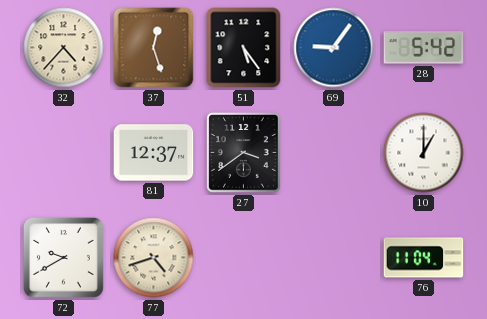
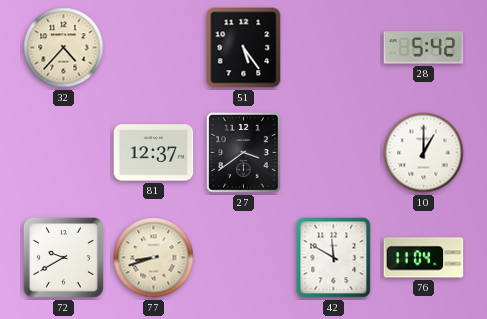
37: 12:27 -> none
69: 9:06 -> none
77: 4:42 -> 8:42
42: none -> 11:50
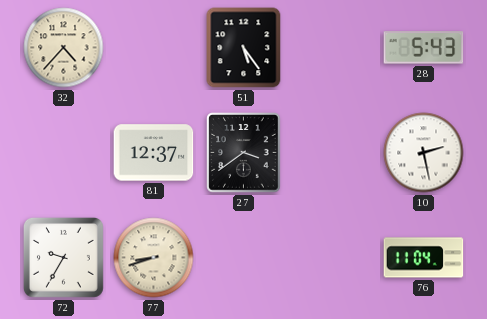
28: 5:42 -> 5:43
10: 1:00 -> 2:28
72: 9:40 -> 9:35
42: 11:50 -> none
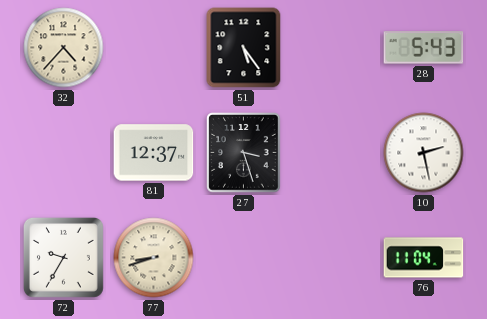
27: 3:39 -> 3:27
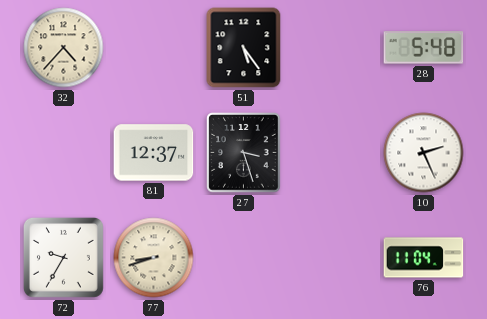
28: 5:43 -> 5:48
10: 2:28 -> 2:26
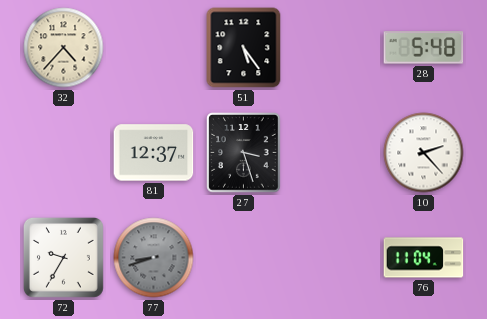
10: 2:26 -> 2:23
77 dial: cream -> grey
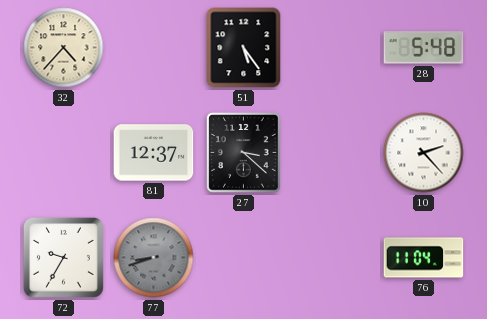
27: 3:27 -> 3:22
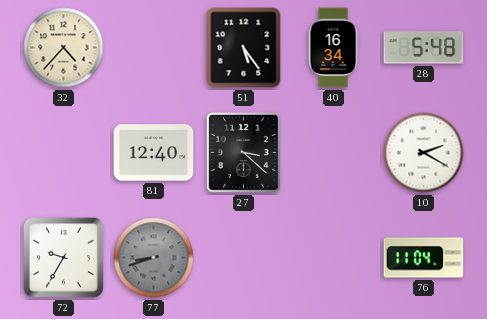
40: none -> 16:34
81: 12:37 -> 12:40
10: 2:23 -> 2:20
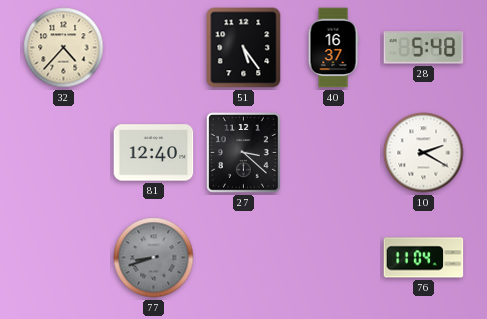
40: 16:34 -> 16:37
72: 9:35 -> none
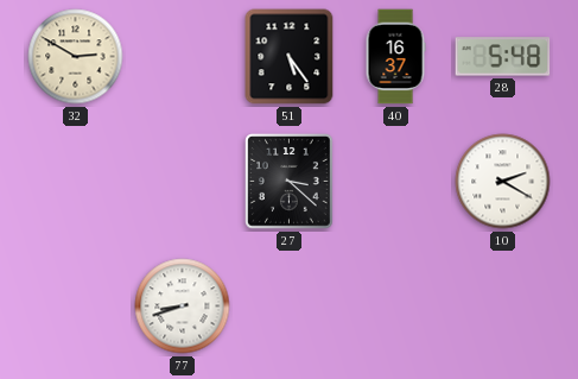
32: 4:37 -> 2:50
81: 12:40 -> none
77 dial: grey -> white
76: 11:04 -> none
